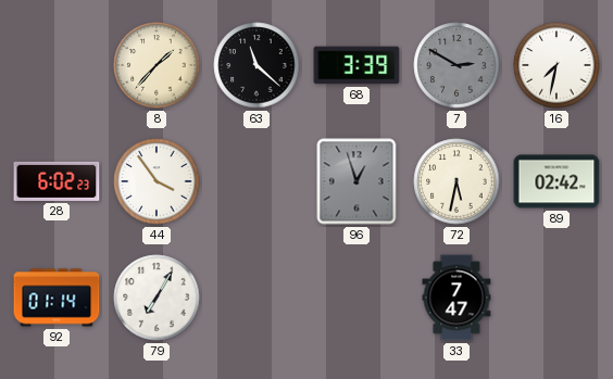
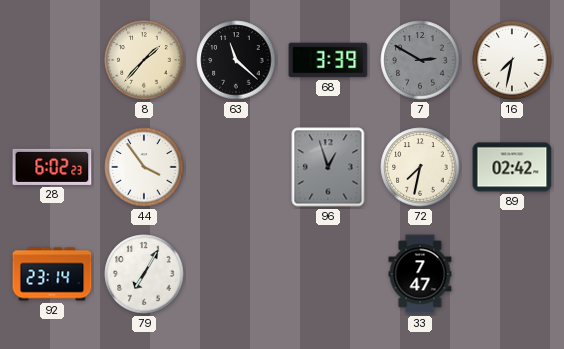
72: 5:32 -> 7:32
92: 01:14 -> 23:14
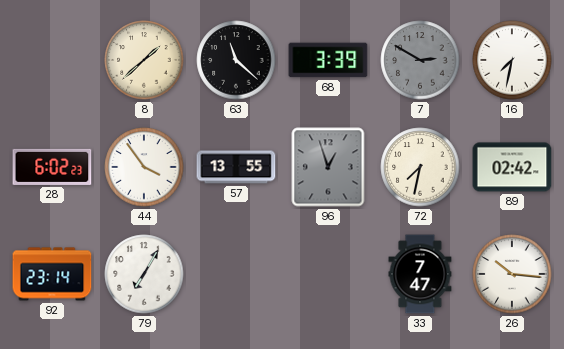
8: 1:37 -> 1:38
57: none -> 13:55
26: none -> 10:16
